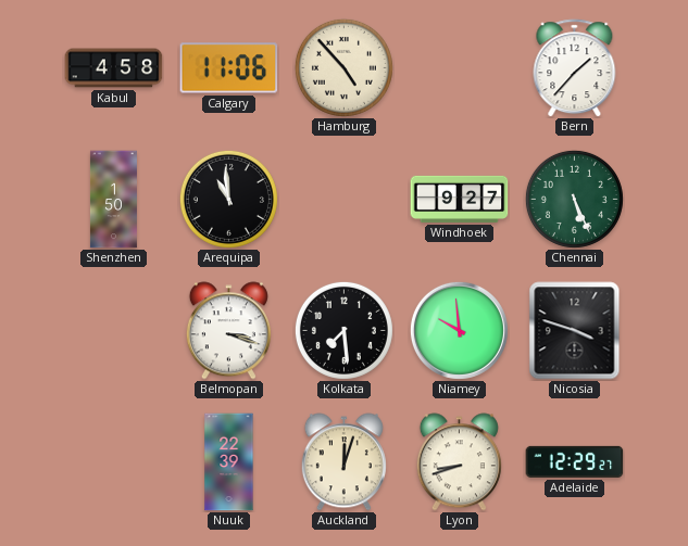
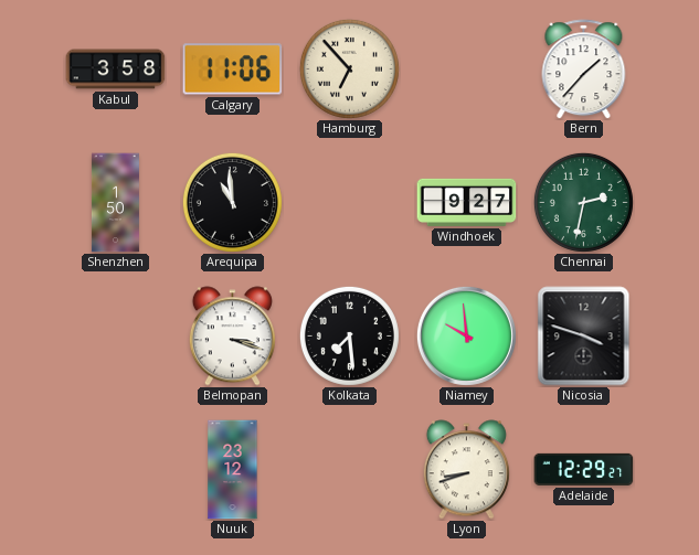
Kabul: 4:58 -> 3:58
Hamburg: 4:53 -> 6:53
Chennai: 5:26 -> 2:32
Nuuk: 22:39 -> 23:12
Auckland: 12:03 -> none
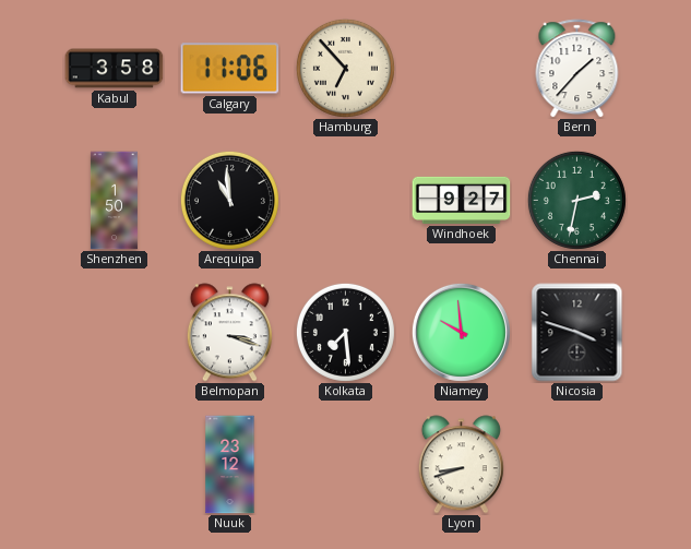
Adelaide: 12:29 -> none
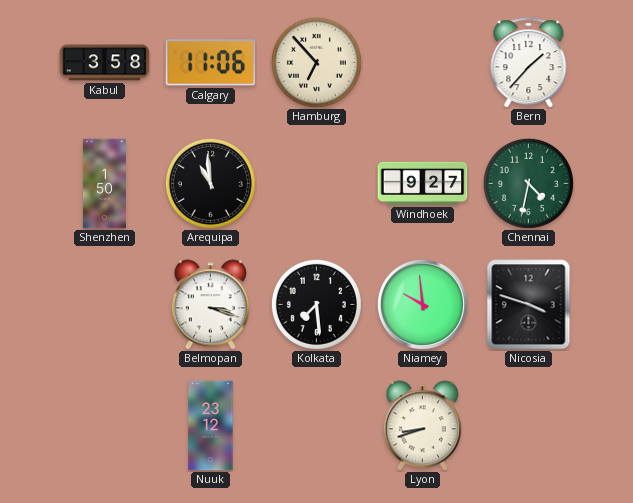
Chennai: 2:32 -> 4:32
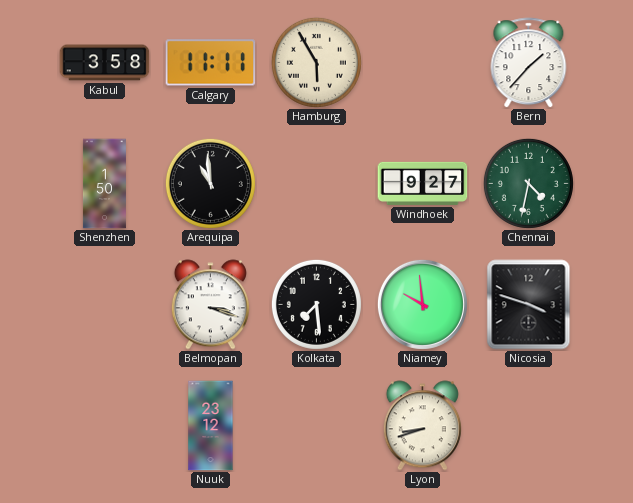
Calgary: 11:06 -> 11:11
Hamburg: 6:53 -> 5:55
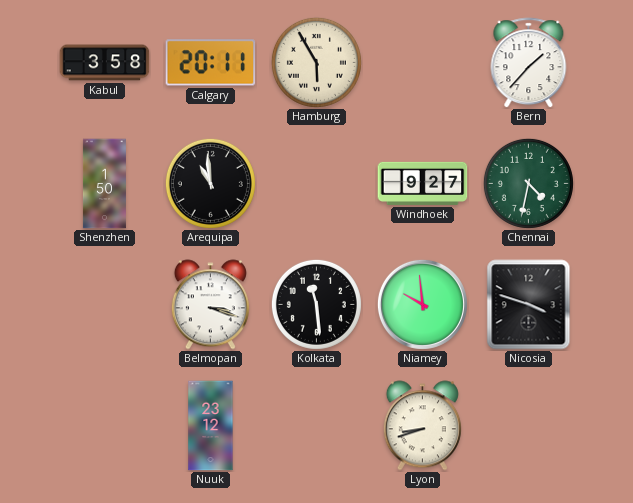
Calgary: 11:11 -> 20:11
Kolkata: 7:29 -> 11:29
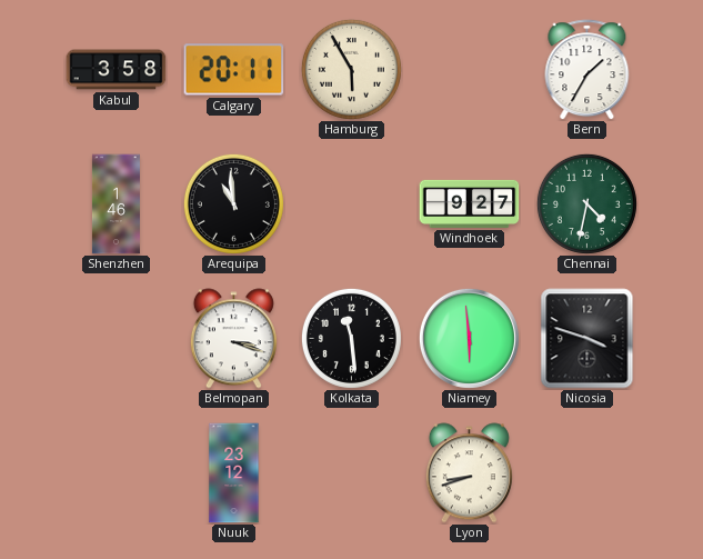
Bern: 1:37 -> 1:35
Shenzhen: 1:50 -> 1:46
Niamey: 9:59 -> 5:59
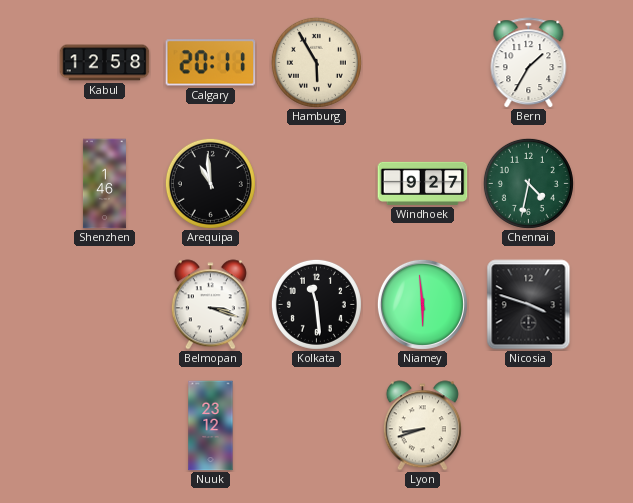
Kabul: 3:58 -> 12:58
